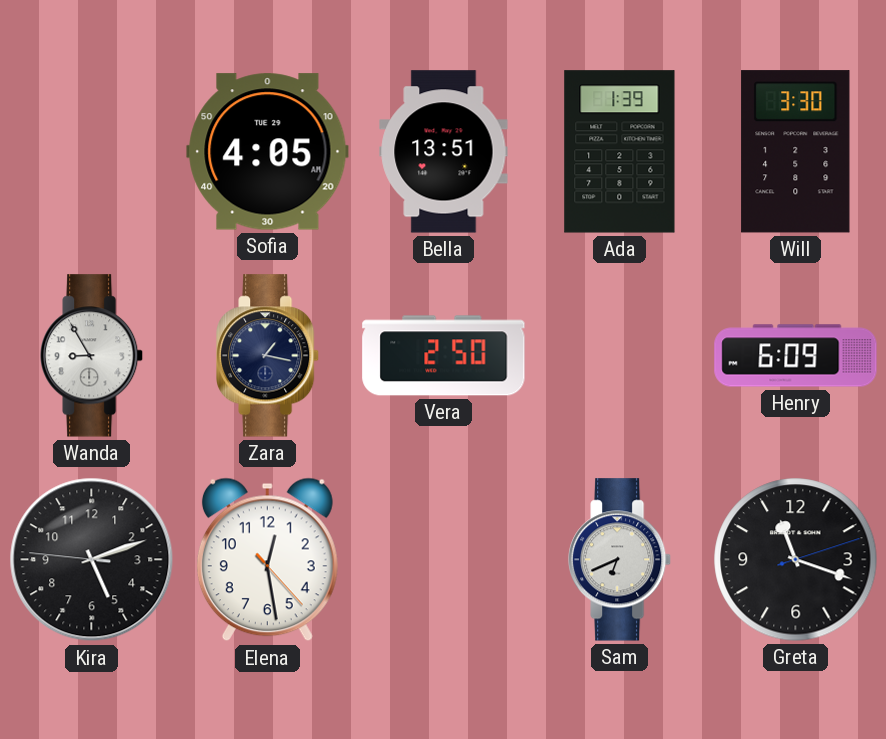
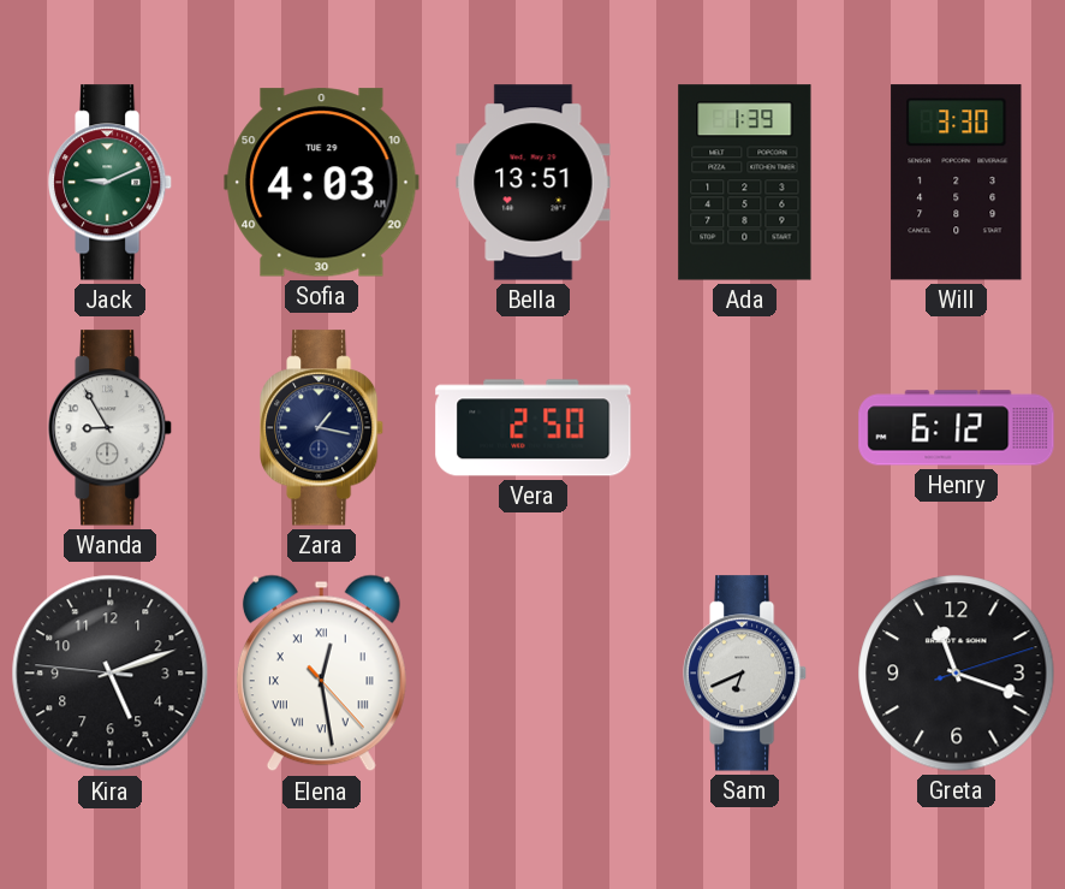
Jack: none -> 9:11
Sofia: 4:05 -> 4:03
Henry: 6:09 -> 6:12
Elena numerals: Arabic -> Roman
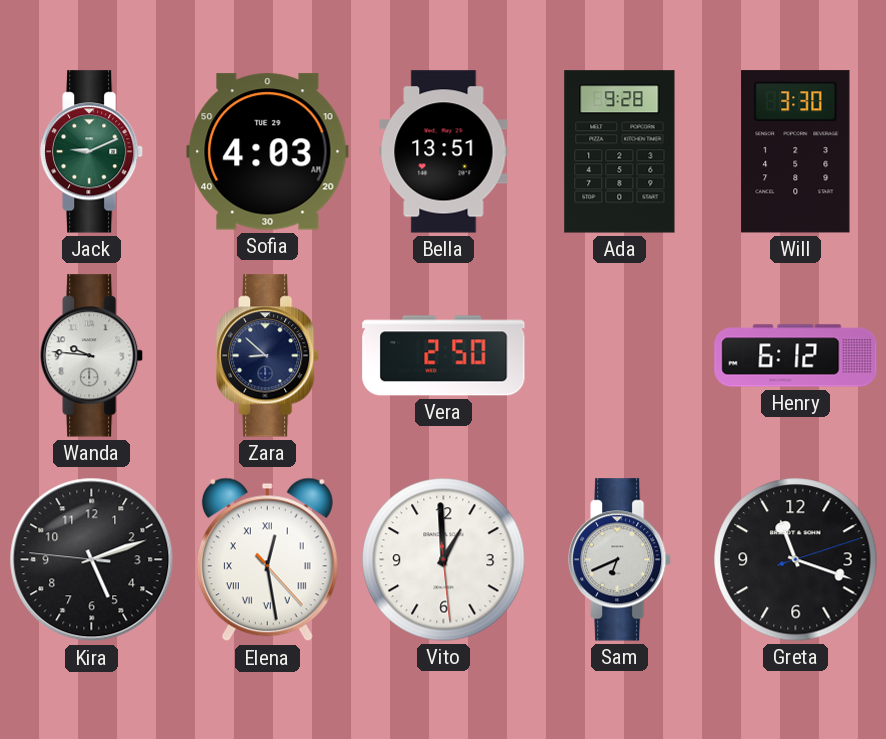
Ada: 1:39 -> 9:28
Wanda: 8:55 -> 9:46
Zara: 1:17 -> 8:52
Vito: none -> 12:59
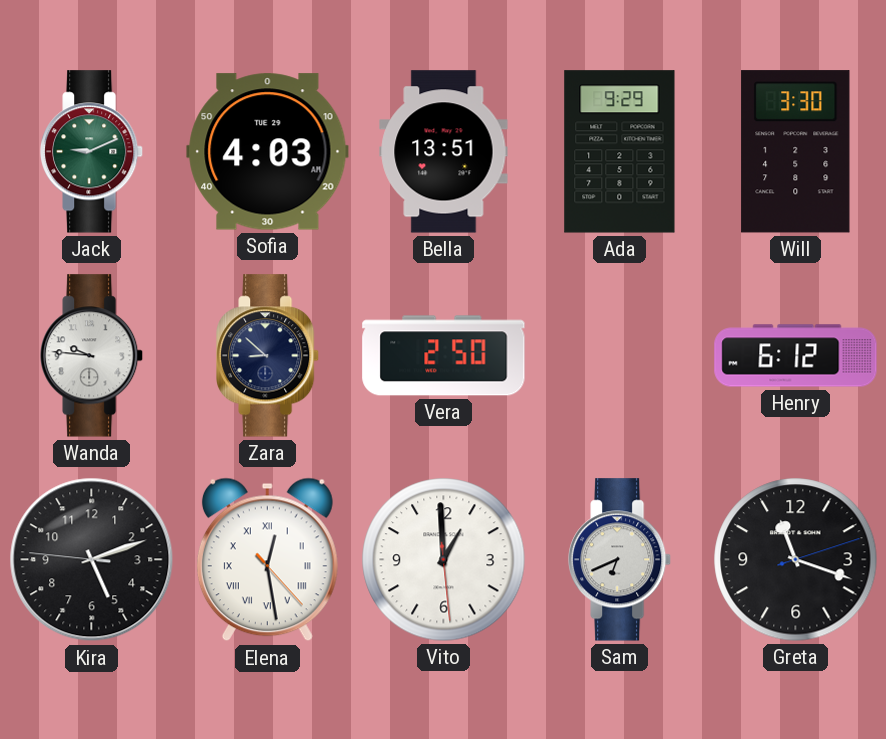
Ada: 9:28 -> 9:29
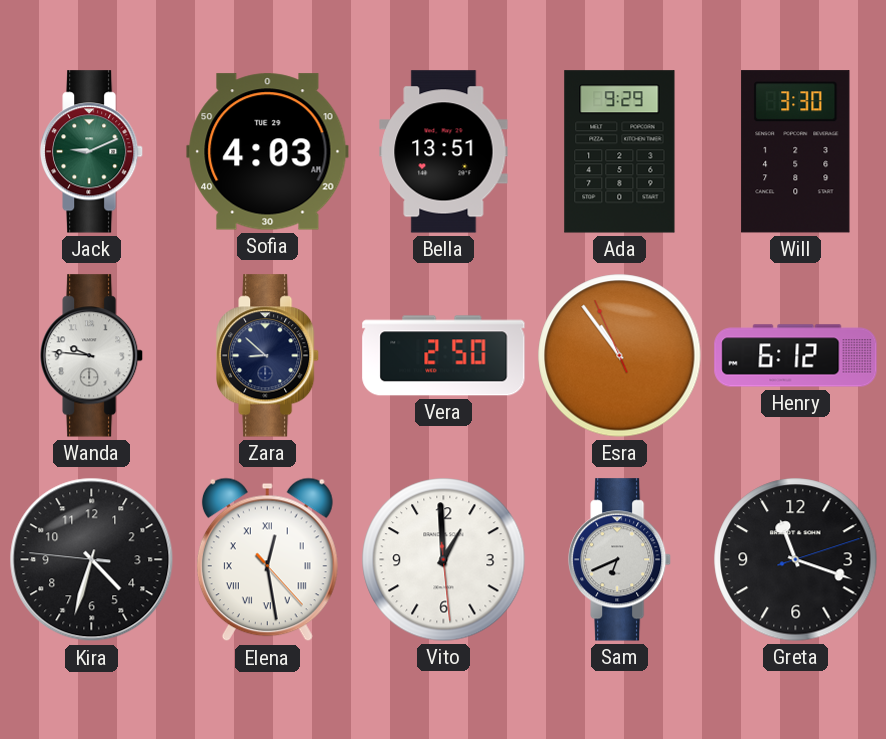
Esra: none -> 10:53
Kira: 5:11 -> 4:32
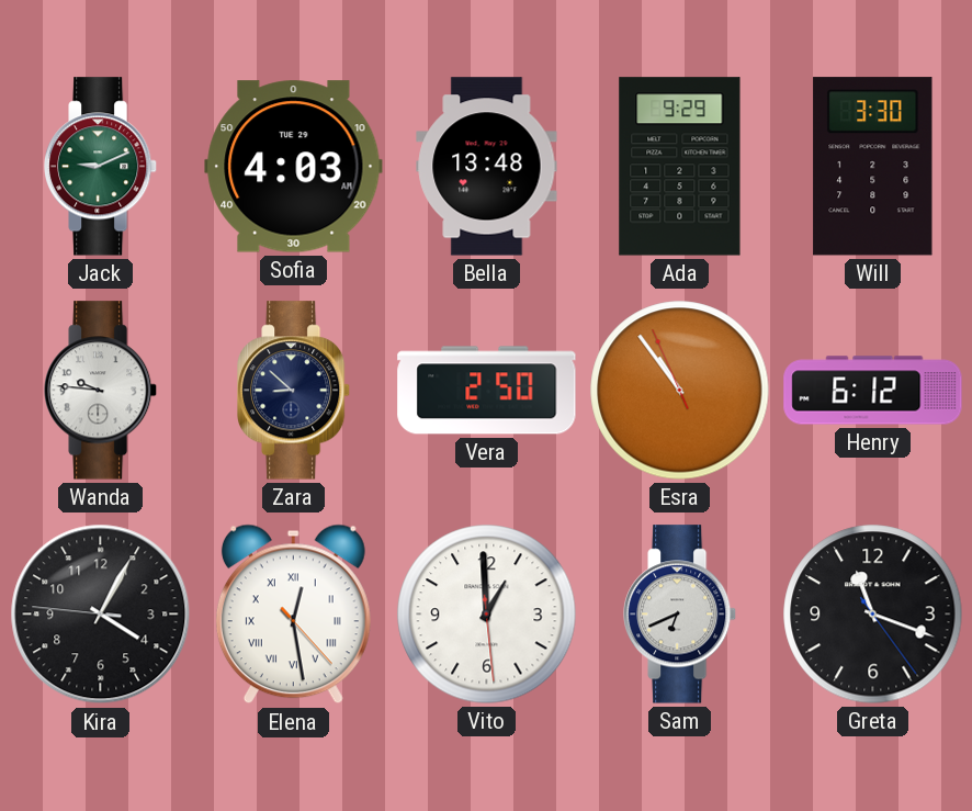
Bella: 13:51 -> 13:48
Kira: 4:32 -> 4:04
Greta: 11:18:12 -> 11:18:24
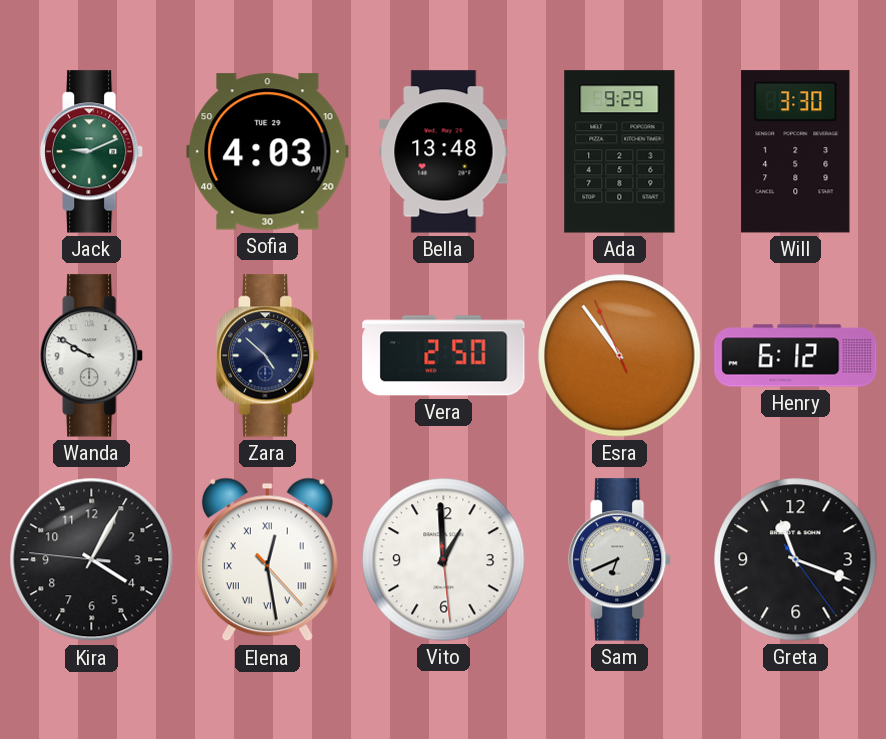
Wanda: 9:46 -> 9:50
Zara: 8:52 -> 4:52
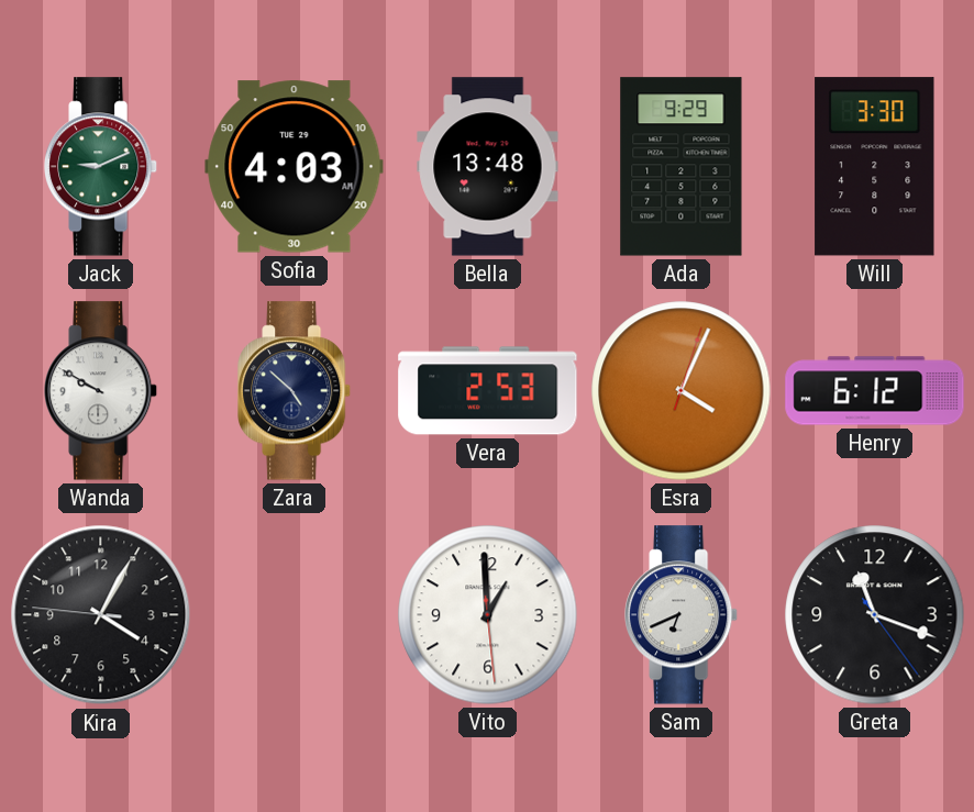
Vera: 2:50 -> 2:53
Esra: 10:53 -> 4:04
Elena: 12:28 -> none
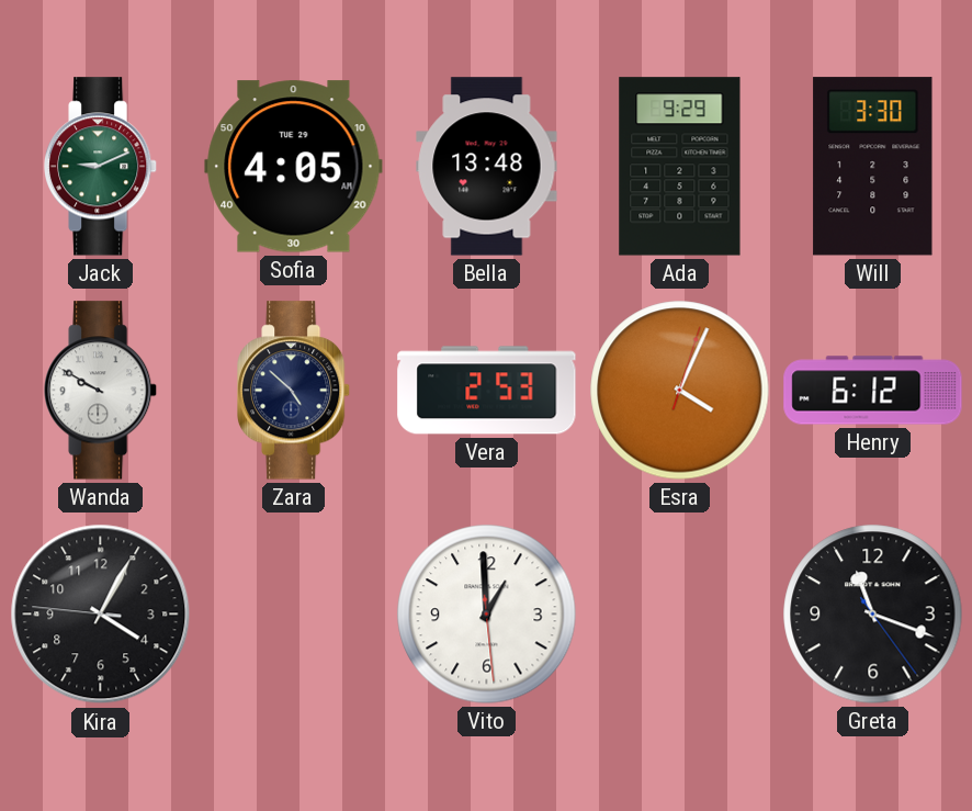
Sofia: 4:03 -> 4:05
Sam: 6:41 -> none
